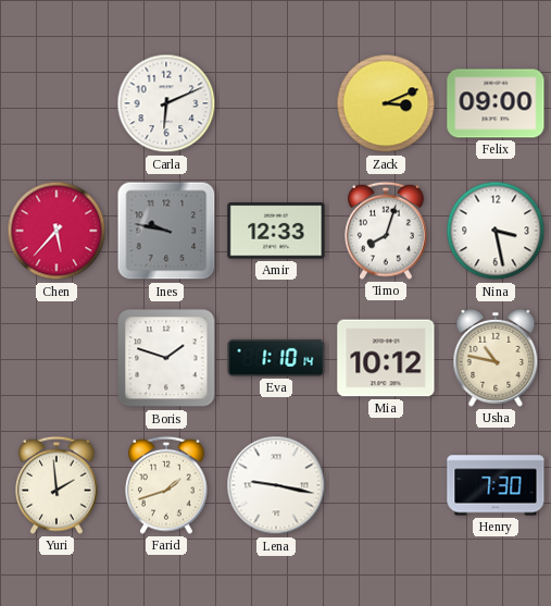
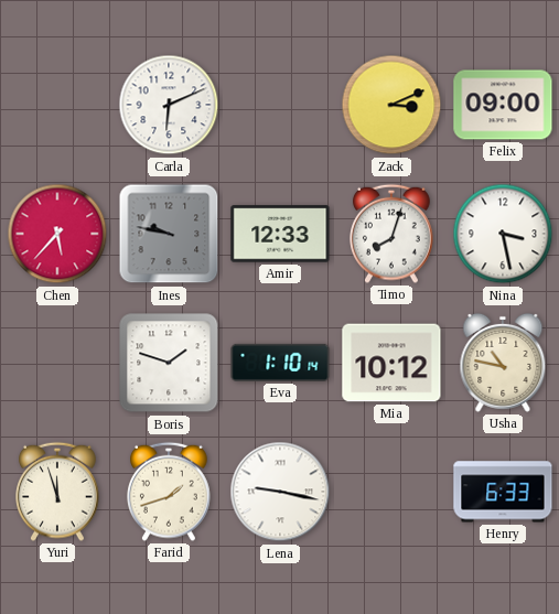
Yuri: 1:59 -> 11:57
Henry: 7:30 -> 6:33
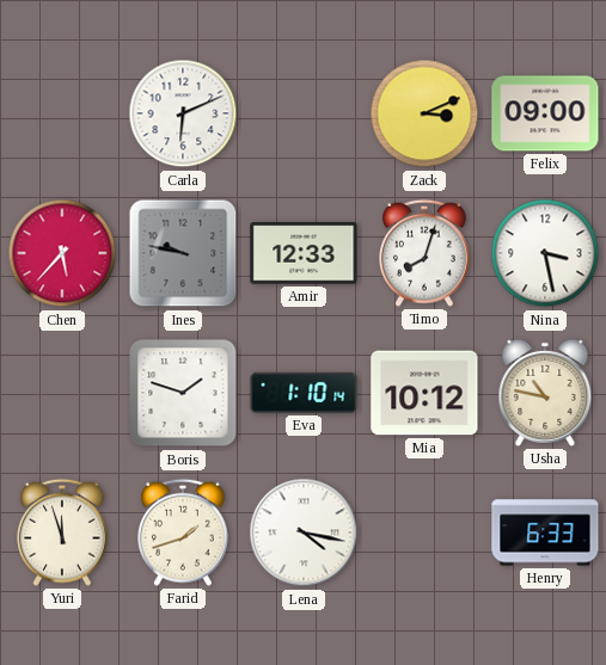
Lena: 9:17 -> 4:17
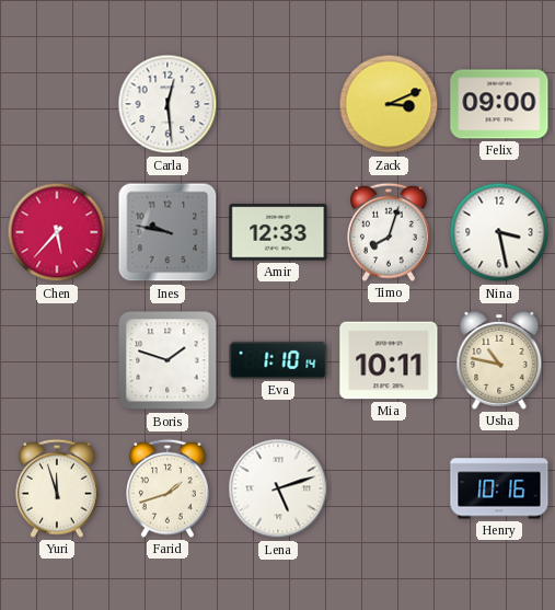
Carla: 6:11 -> 12:29
Mia: 10:12 -> 10:11
Lena: 4:17 -> 5:12
Henry: 6:33 -> 10:16
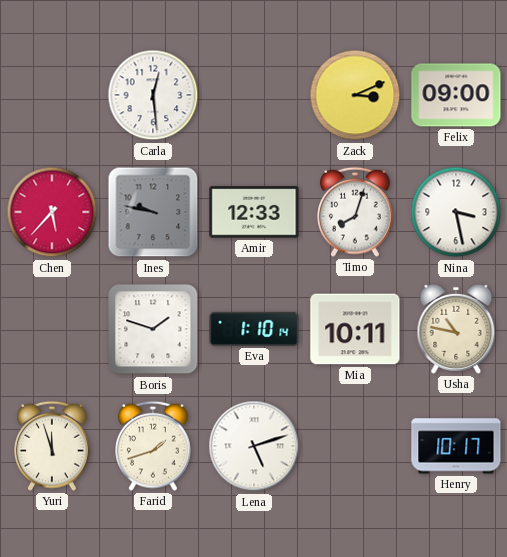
Henry: 10:16 -> 10:17
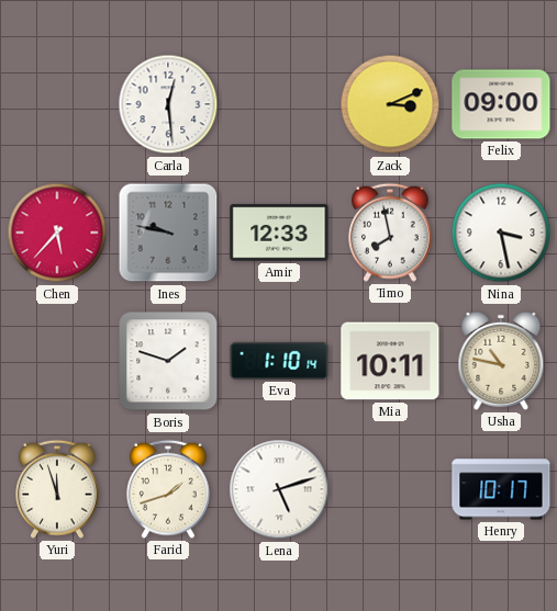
Timo: 8:03 -> 7:58
